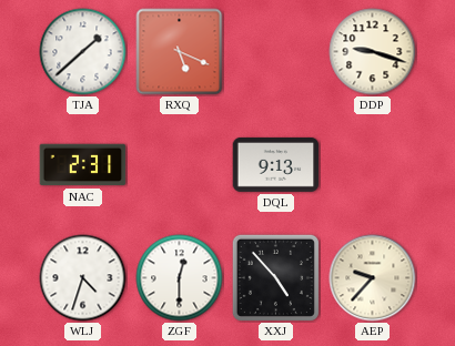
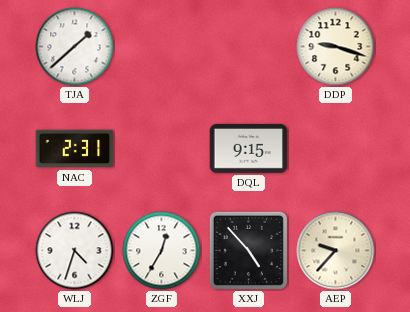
RXQ: 5:19 -> none
DQL: 9:13 -> 9:15
ZGF: 12:30 -> 12:35
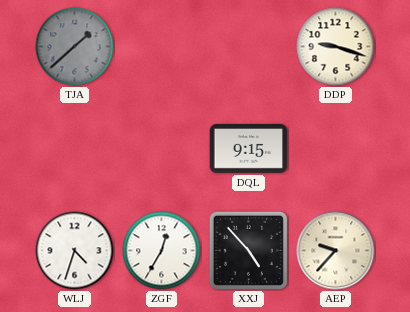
TJA dial: white -> grey
NAC: 2:31 -> none
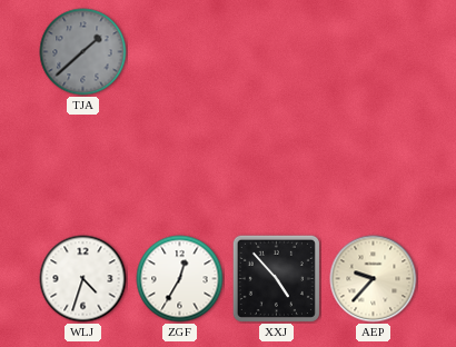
DDP: 9:18 -> none
DQL: 9:15 -> none
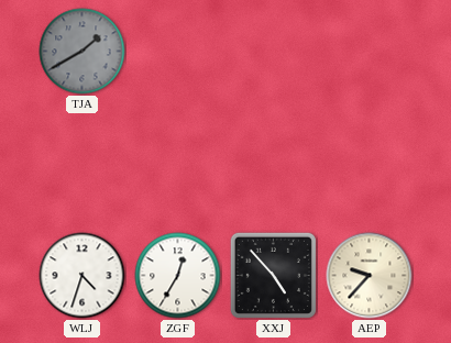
TJA: 1:38 -> 1:40
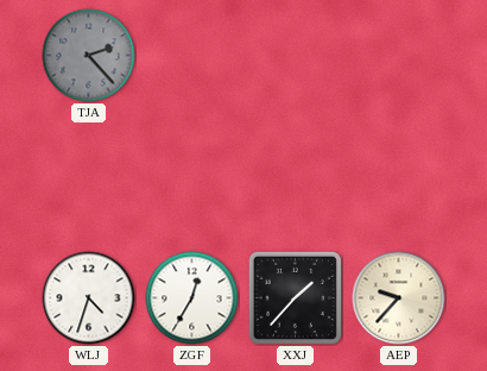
TJA: 1:40 -> 2:23
XXJ: 4:53 -> 1:37
